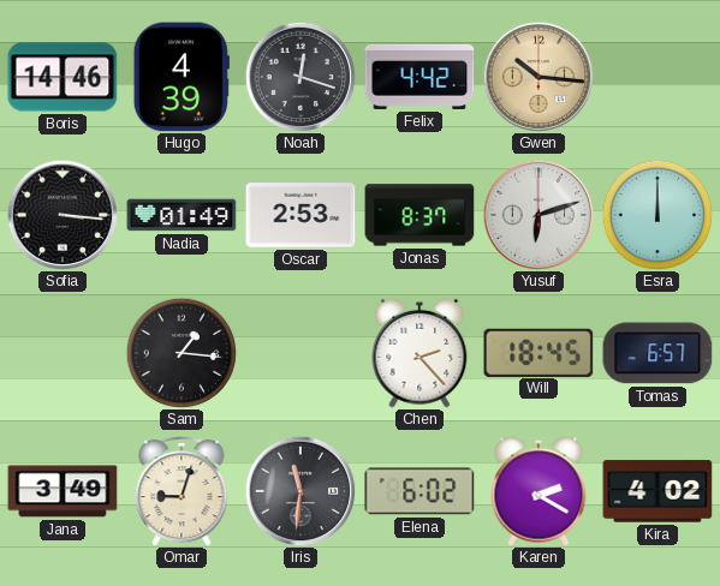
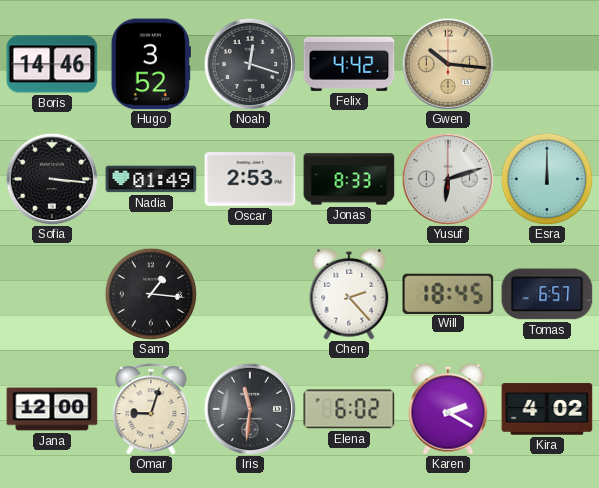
Hugo: 4:39 -> 3:52
Jonas: 8:37 -> 8:33
Jana: 3:49 -> 12:00
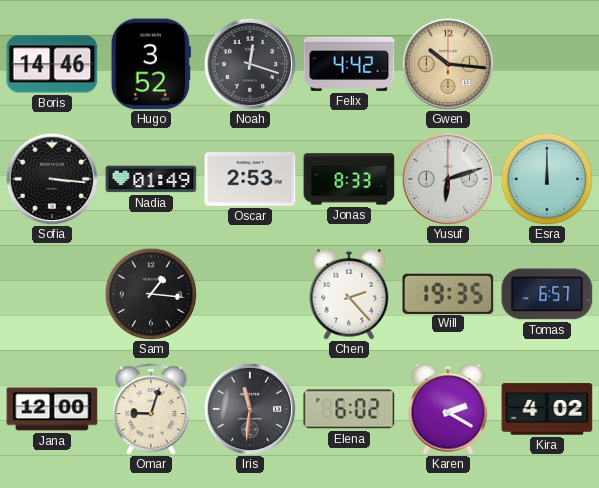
Will: 18:45 -> 19:35
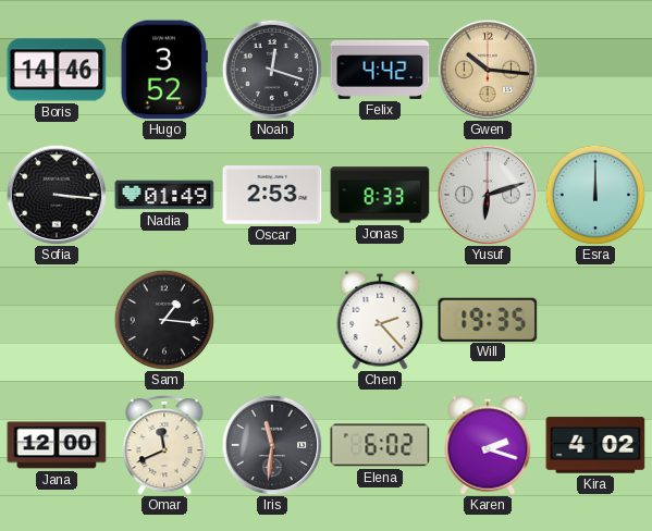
Tomas: 6:57 -> none
Omar: 9:03 -> 11:41
Karen: 2:20 -> 2:18
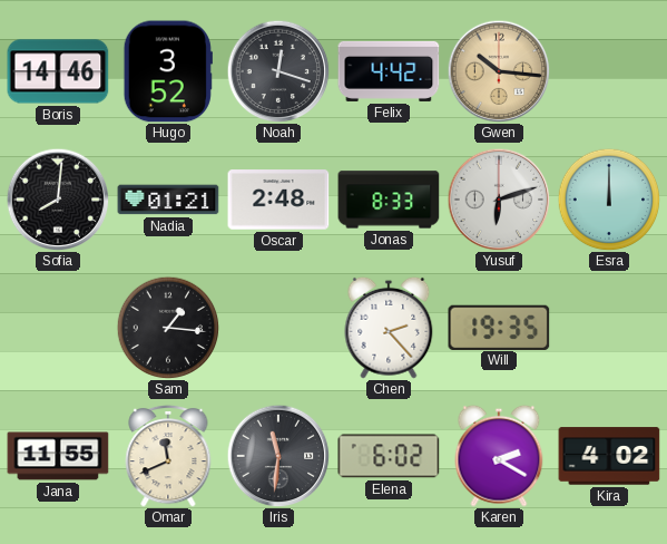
Sofia: 3:16 -> 8:01
Nadia: 01:49 -> 01:21
Oscar: 2:53 -> 2:48
Jana: 12:00 -> 11:55
Karen: 2:18 -> 2:20
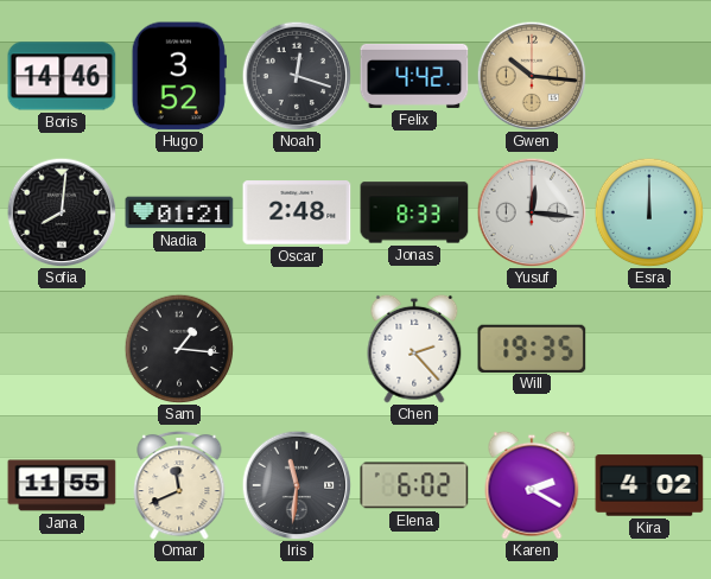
Yusuf: 6:12 -> 12:16
